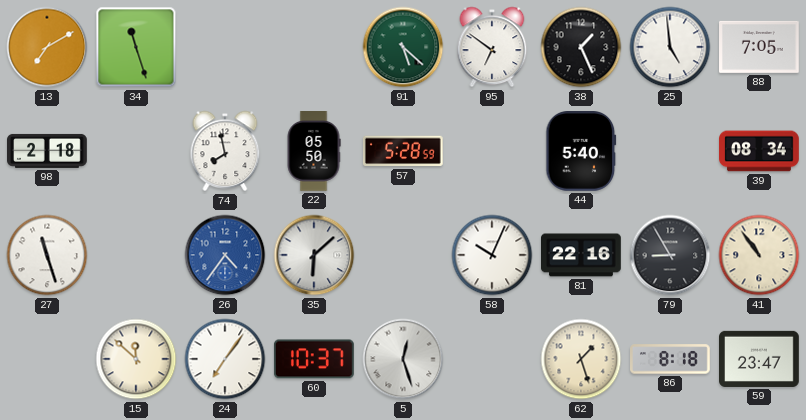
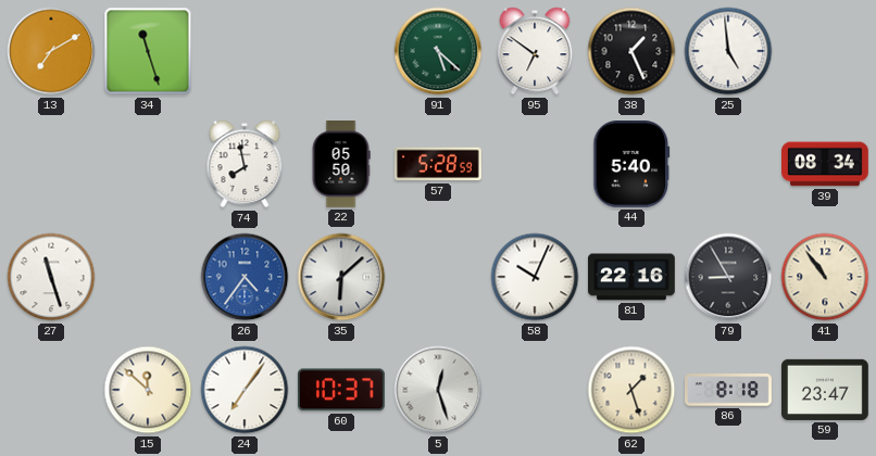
88: 7:05 -> none
98: 2:18 -> none
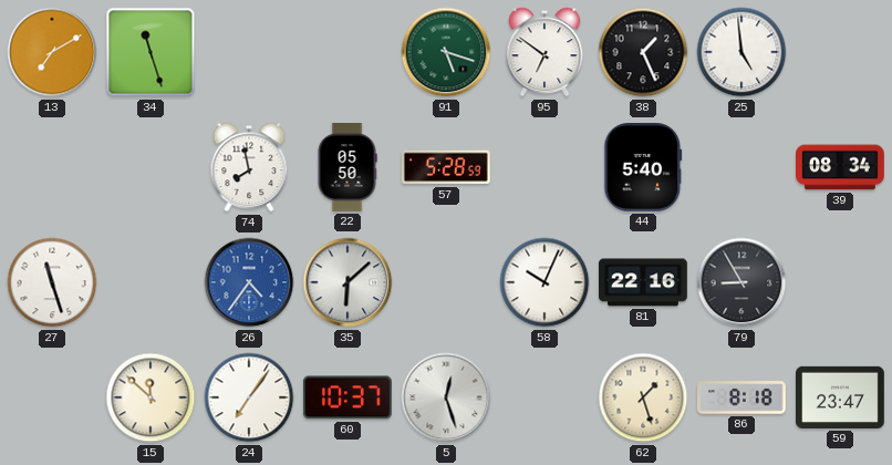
91: 5:22 -> 5:18
41: 10:54 -> none
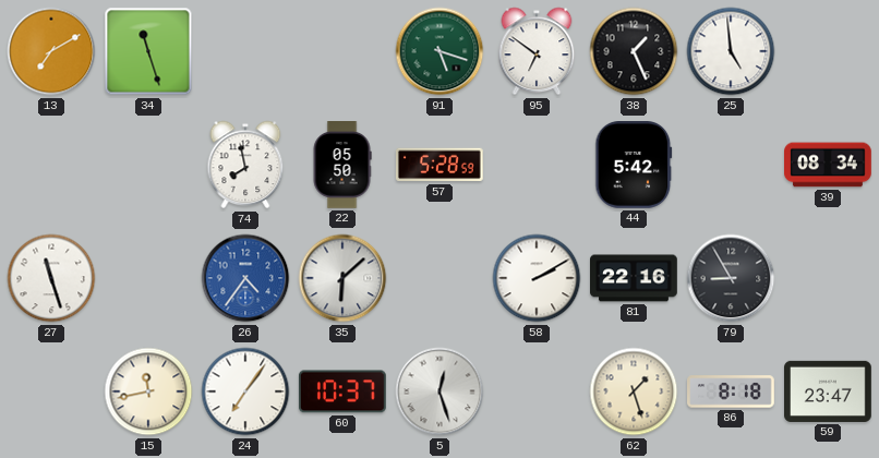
44: 5:40 -> 5:42
58: 10:04 -> 2:10
15: 11:52 -> 11:43
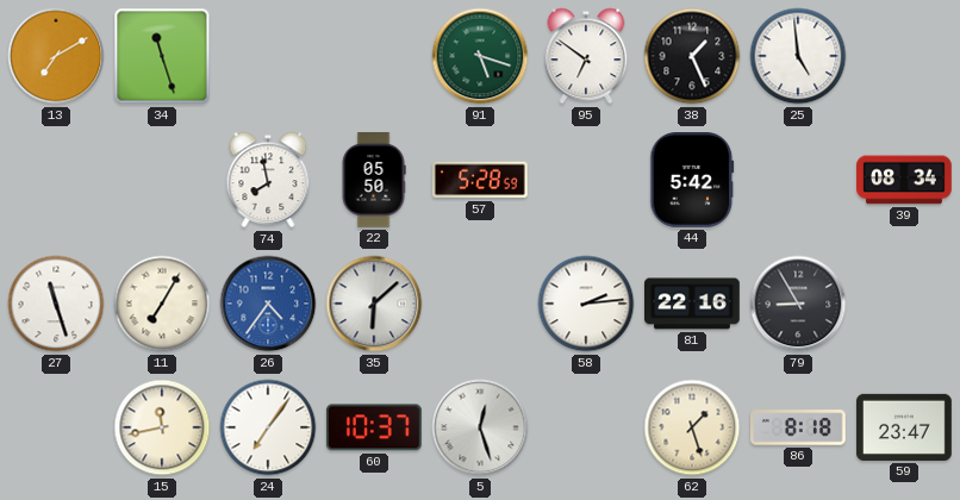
11: none -> 7:05
58: 2:10 -> 2:14
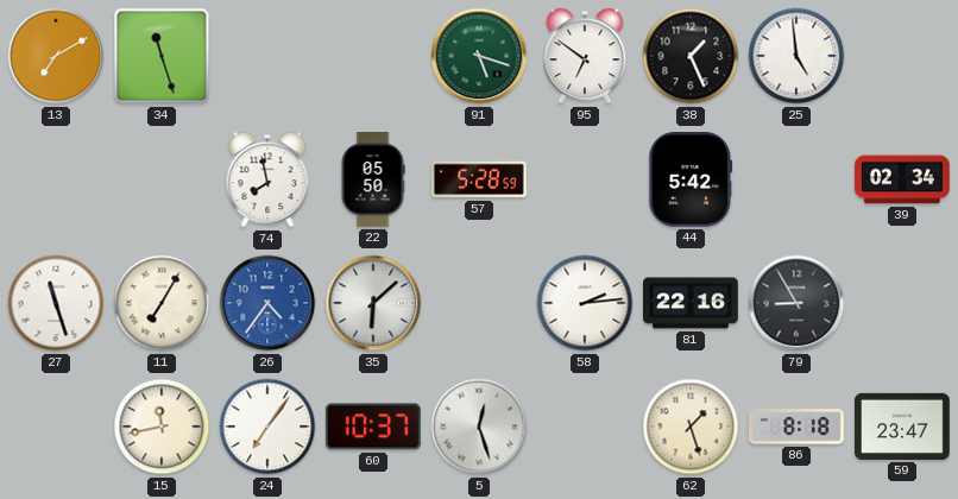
39: 08:34 -> 02:34
